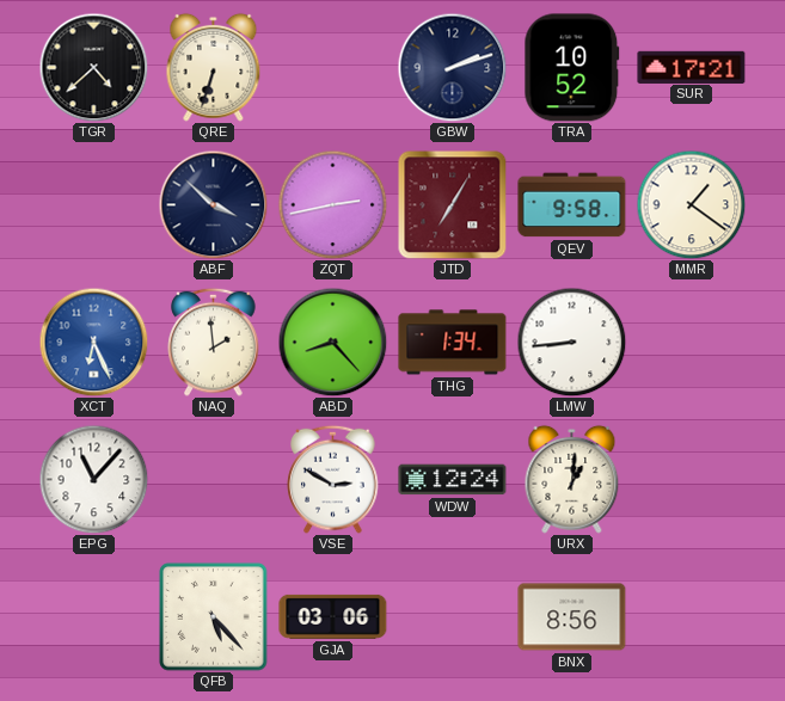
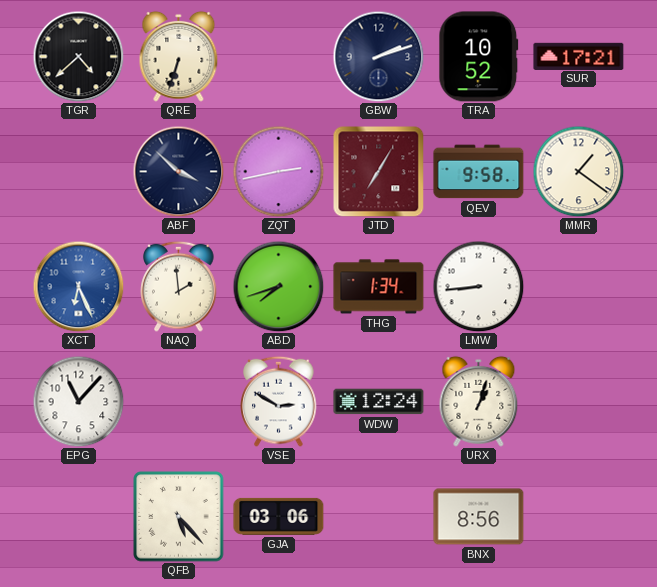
ABD: 8:23 -> 7:42
URX: 1:01 -> 1:03
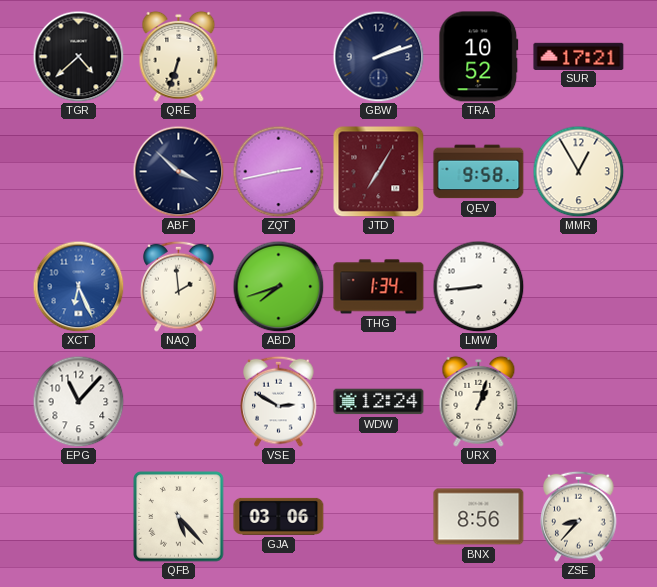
MMR: 1:21 -> 12:55
ZSE: none -> 8:37
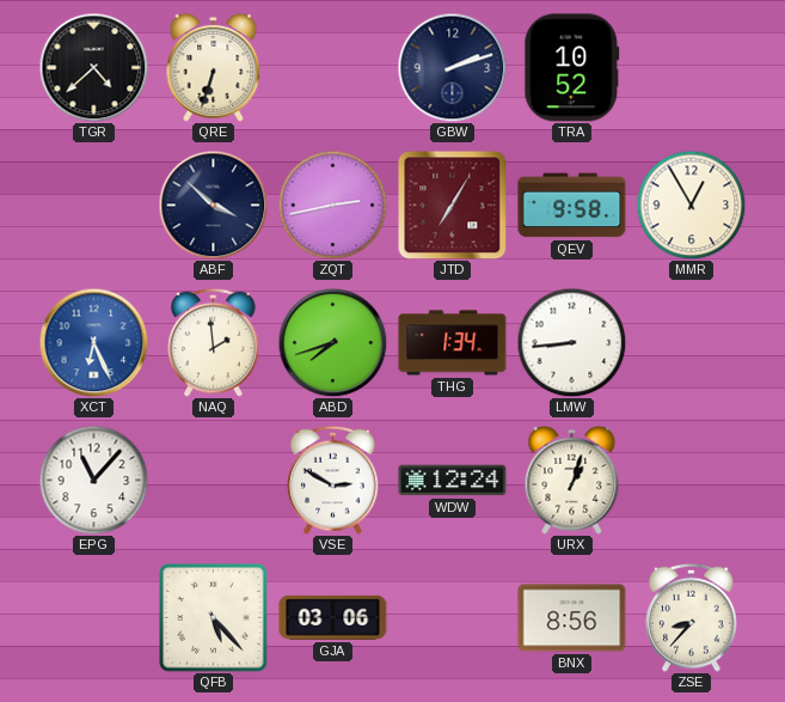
SUR: 17:21 -> none
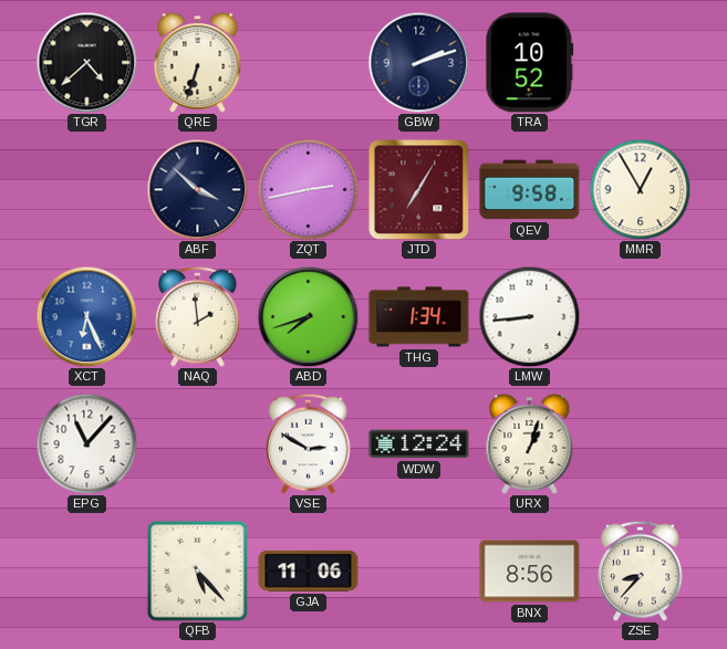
GJA: 03:06 -> 11:06
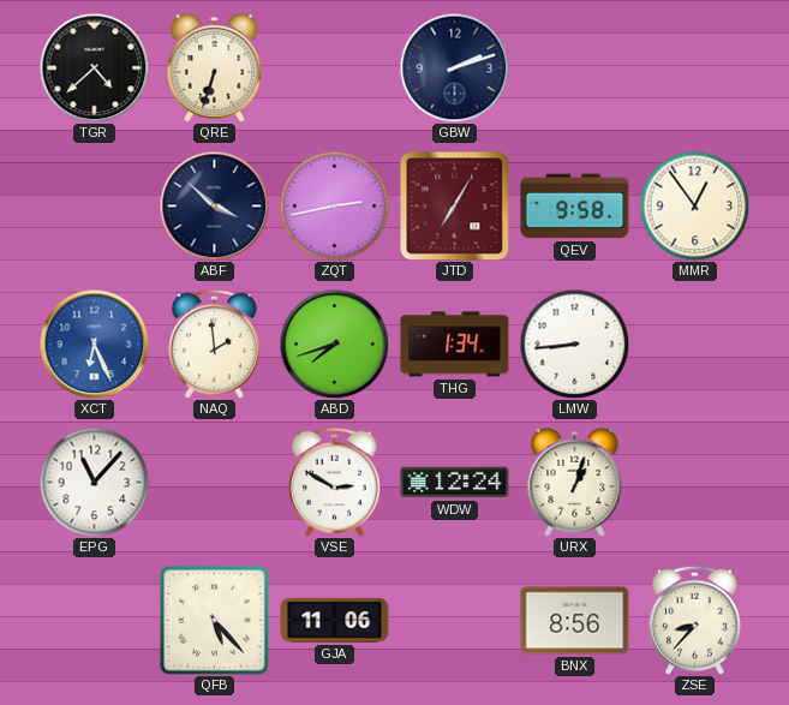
TRA: 10:52 -> none
MMR: 12:55 -> 12:54
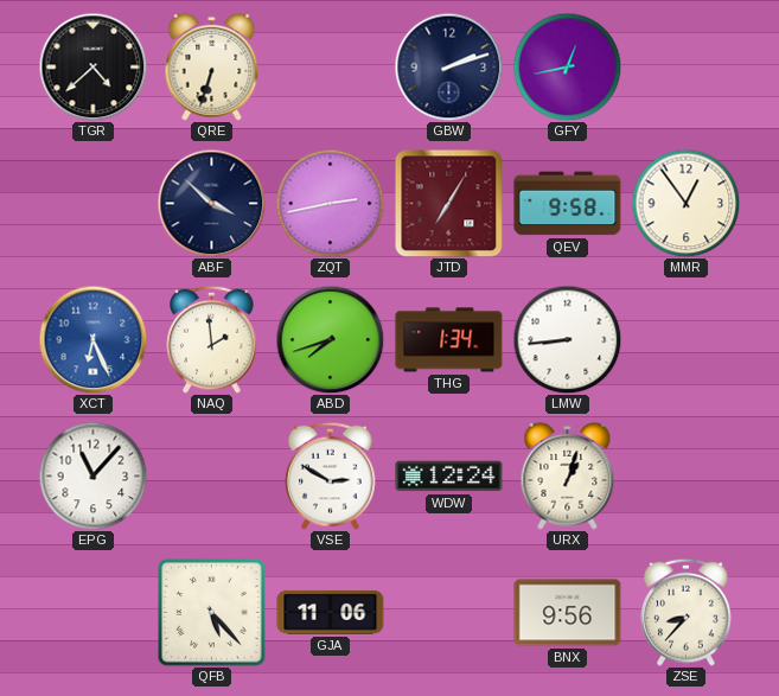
GFY: none -> 12:43
BNX: 8:56 -> 9:56
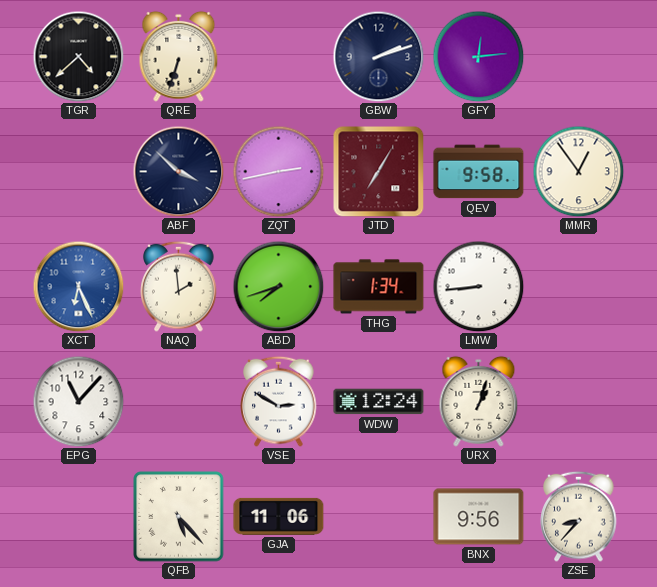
GFY: 12:43 -> 12:14
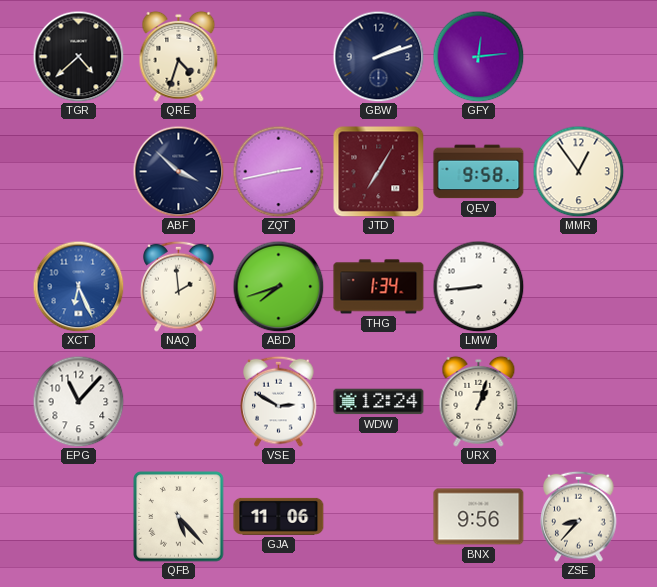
QRE: 6:33 -> 4:33
